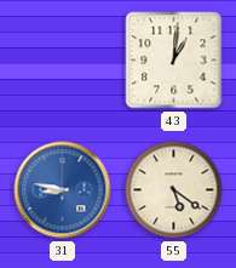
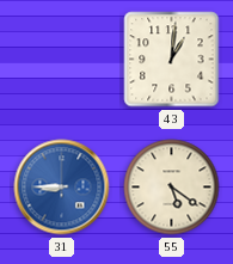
31: 8:47 -> 8:45
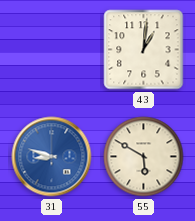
31: 8:45 -> 8:48
55: 5:21 -> 5:50
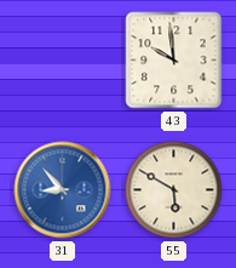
43: 1:01 -> 9:59
31: 8:48 -> 8:53
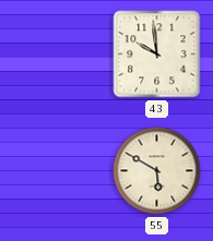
31: 8:53 -> none
